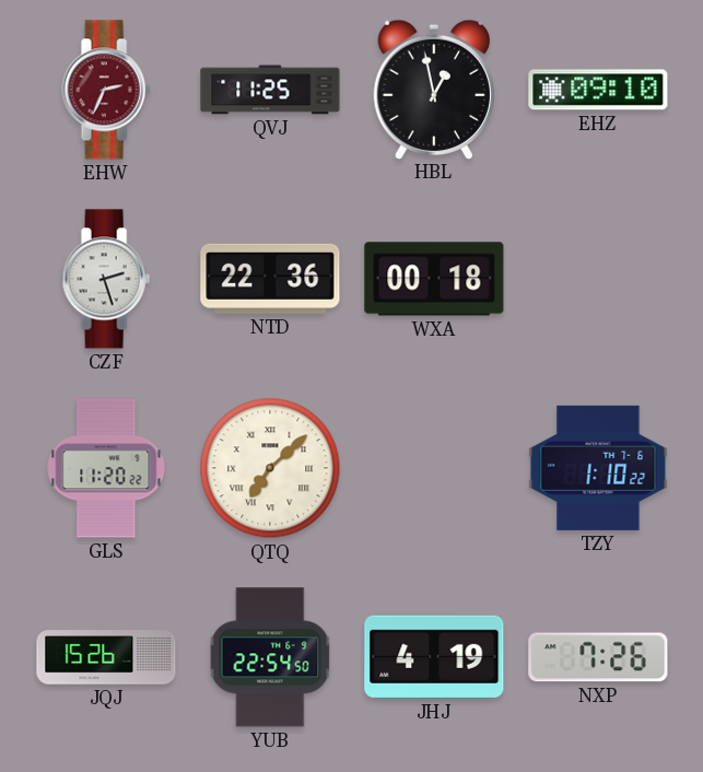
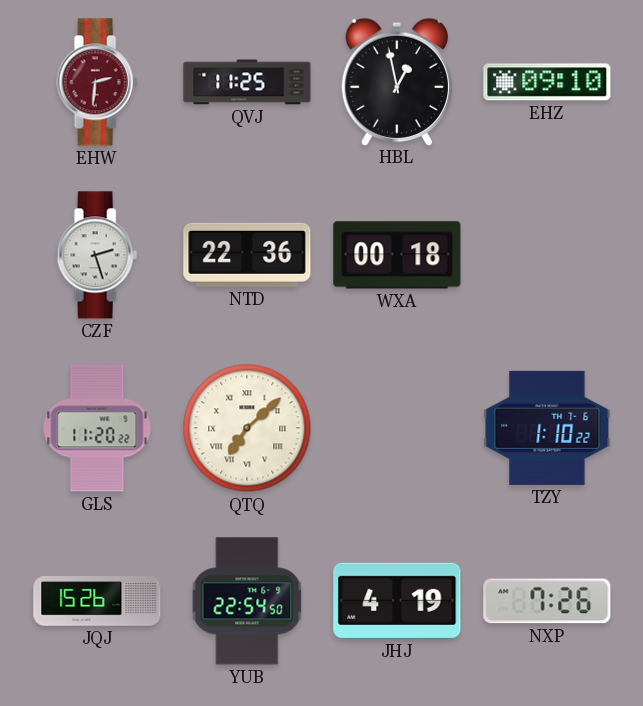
EHW: 2:34 -> 2:31
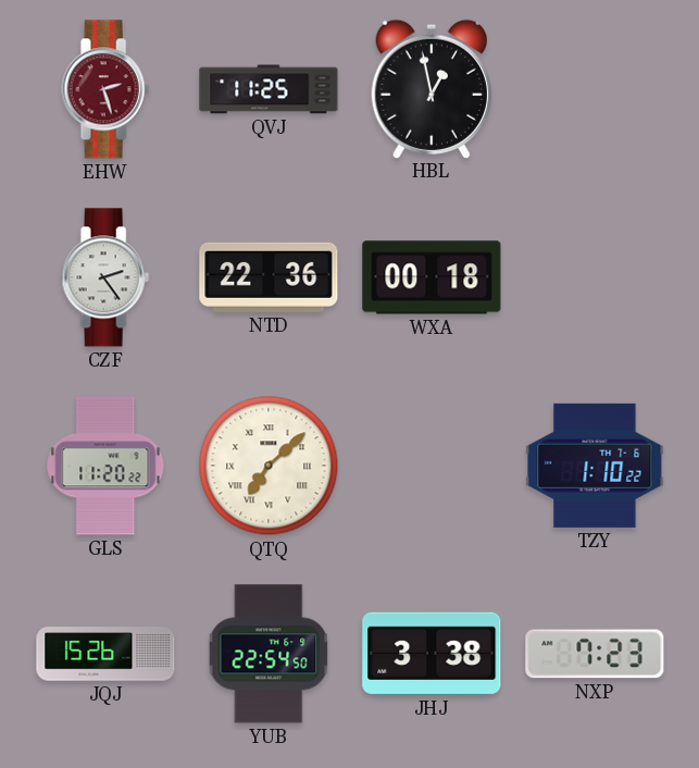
EHW: 2:31 -> 2:27
EHZ: 09:10 -> none
CZF: 2:27 -> 2:24
JHJ: 4:19 -> 3:38
NXP: 7:26 -> 7:23
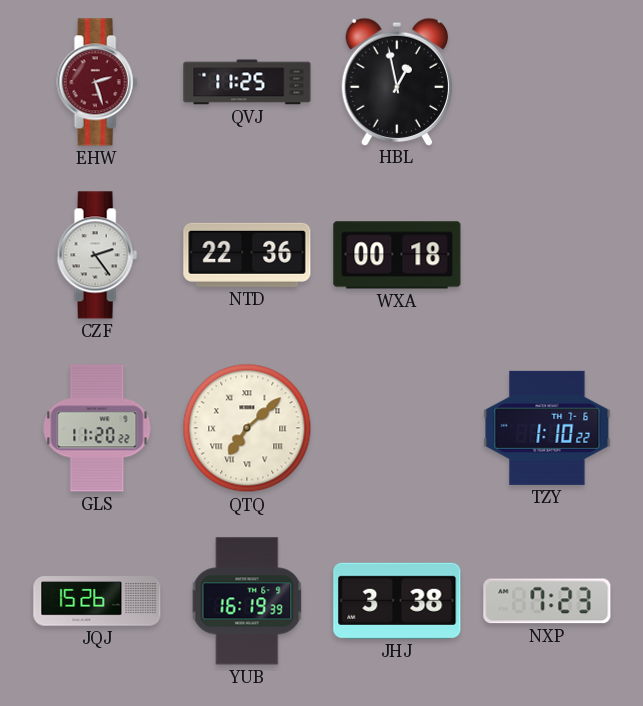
YUB: 22:54 -> 16:19
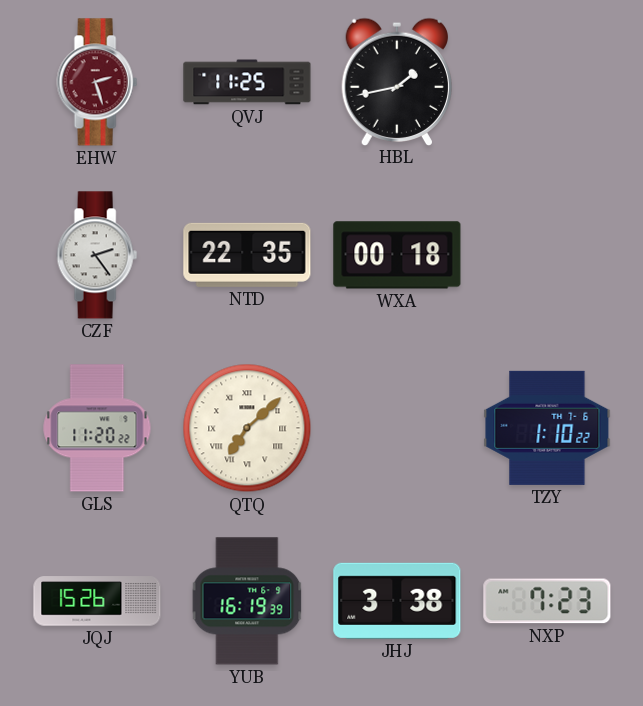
HBL: 12:58 -> 1:43
NTD: 22:36 -> 22:35
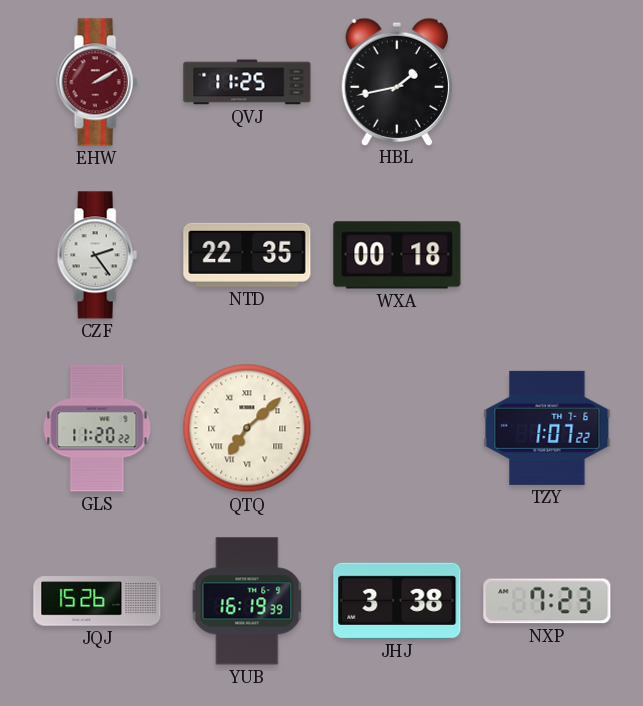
EHW: 2:27 -> 2:10
TZY: 1:10 -> 1:07
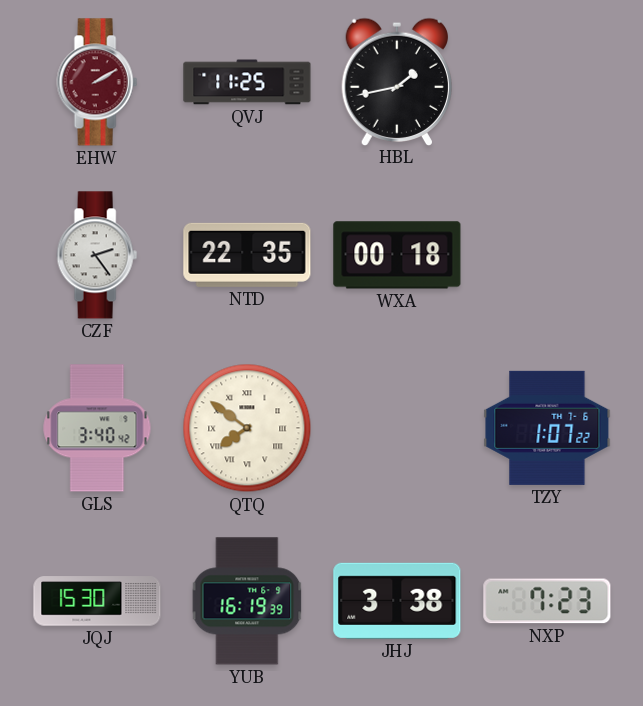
GLS: 11:20 -> 3:40
QTQ: 7:08 -> 7:51
JQJ: 15:26 -> 15:30
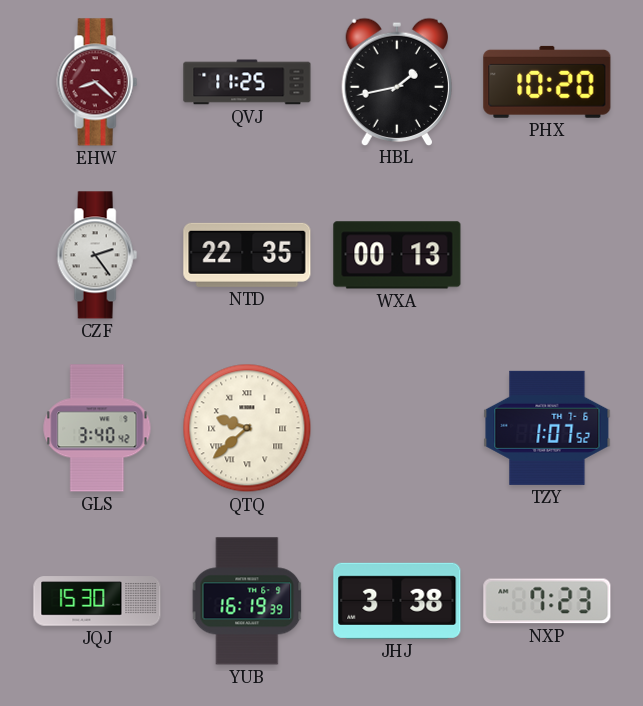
EHW: 2:10 -> 8:22
PHX: none -> 10:20
WXA: 00:18 -> 00:13
QTQ: 7:51 -> 9:38
TZY: 1:07:22 -> 1:07:52
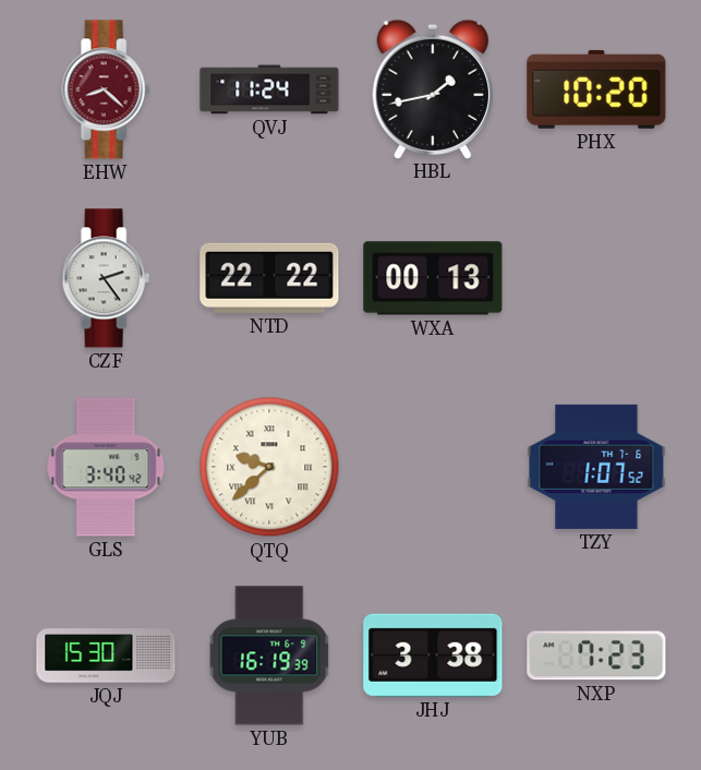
QVJ: 11:25 -> 11:24
NTD: 22:35 -> 22:22
